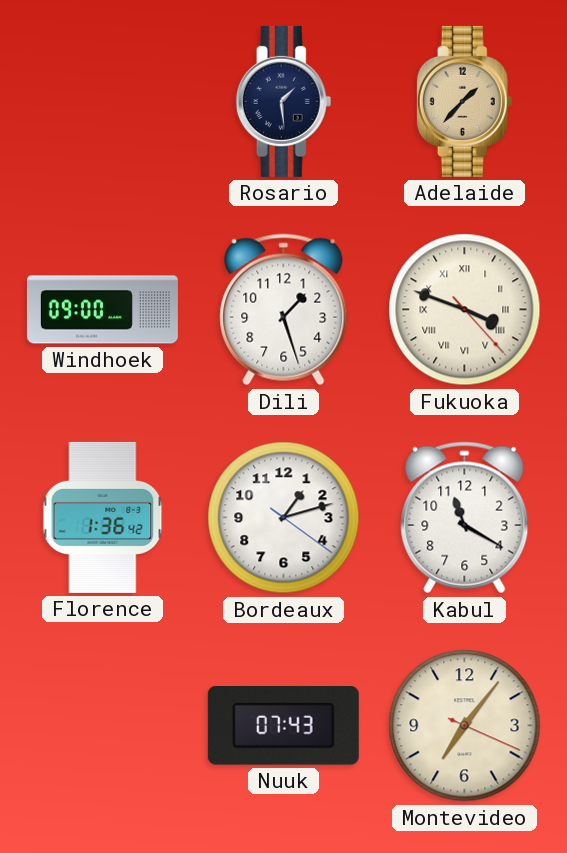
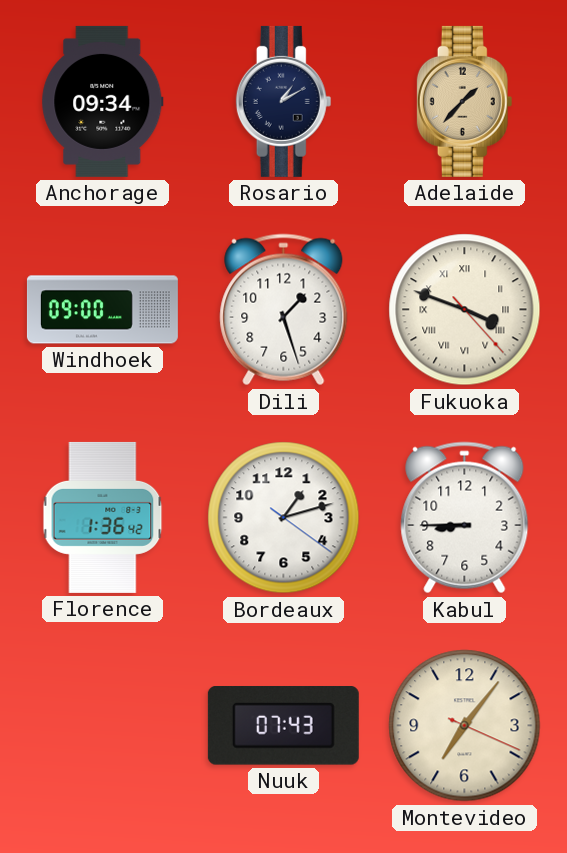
Anchorage: none -> 09:34
Rosario: 1:29 -> 1:10
Kabul: 11:20 -> 8:45
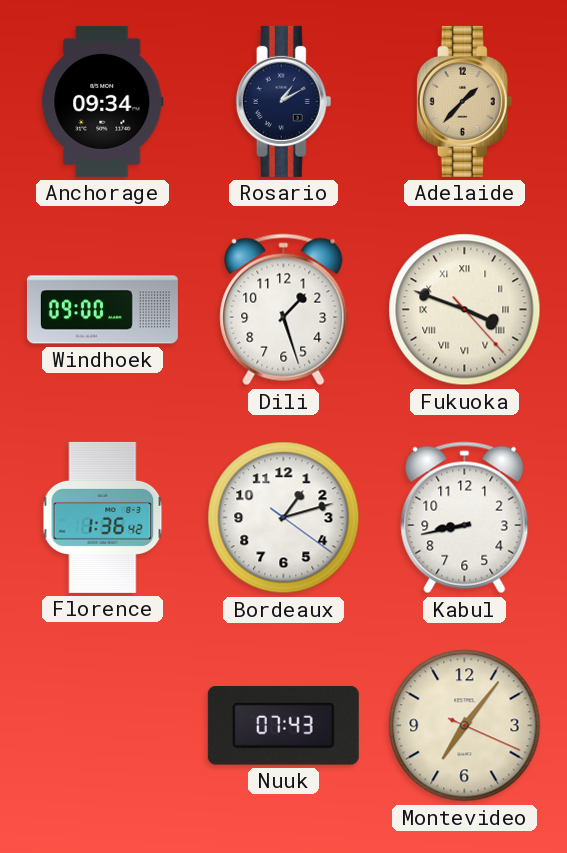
Kabul: 8:45 -> 8:43
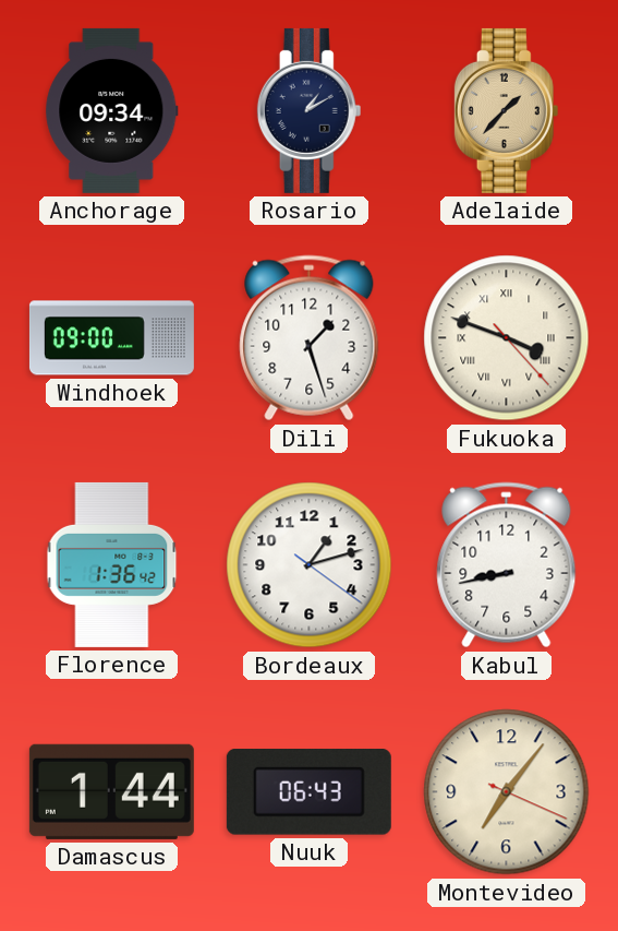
Damascus: none -> 1:44
Nuuk: 07:43 -> 06:43
